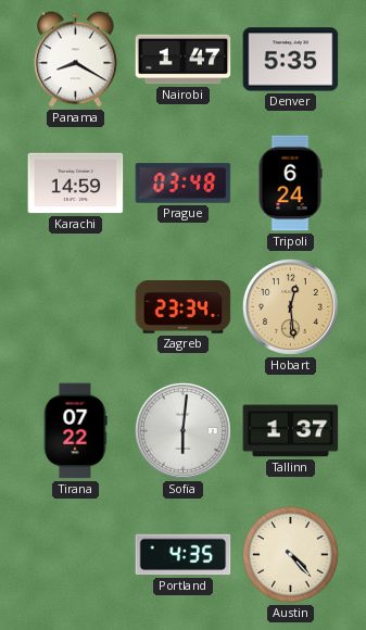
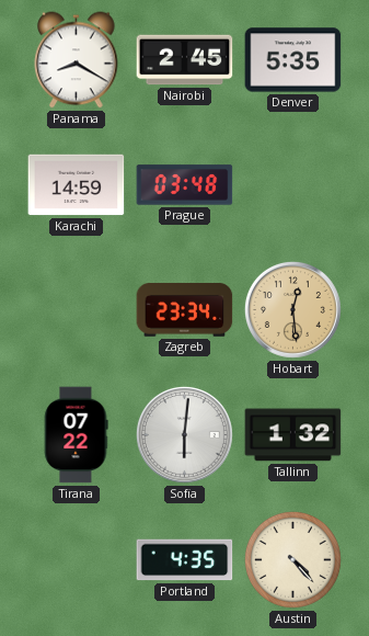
Nairobi: 1:47 -> 2:45
Tripoli: 6:24 -> none
Tallinn: 1:37 -> 1:32
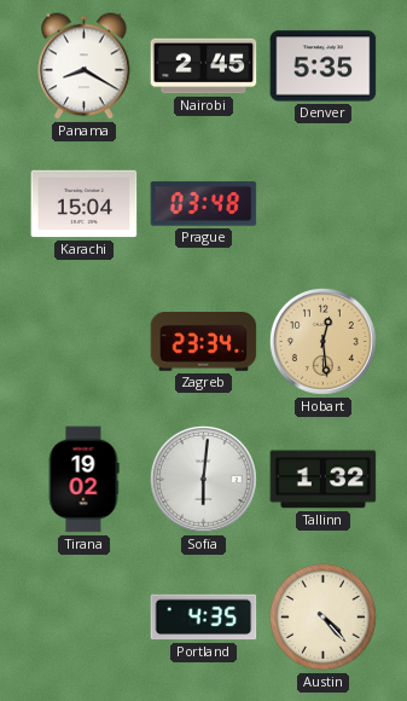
Karachi: 14:59 -> 15:04
Tirana: 07:22 -> 19:02
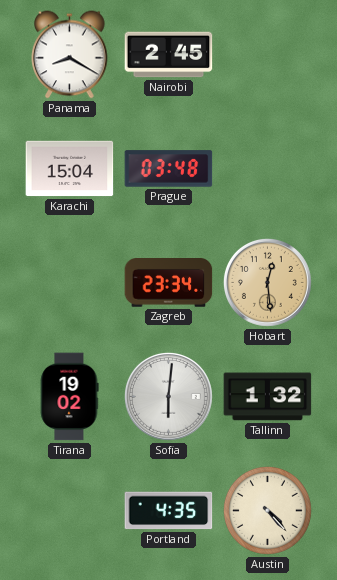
Denver: 5:35 -> none
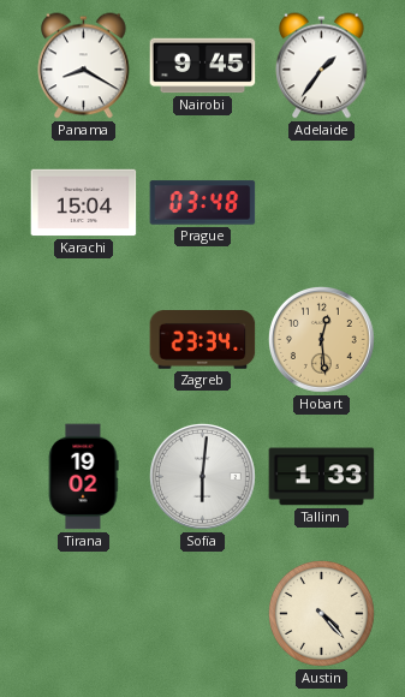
Nairobi: 2:45 -> 9:45
Adelaide: none -> 1:36
Tallinn: 1:32 -> 1:33
Portland: 4:35 -> none
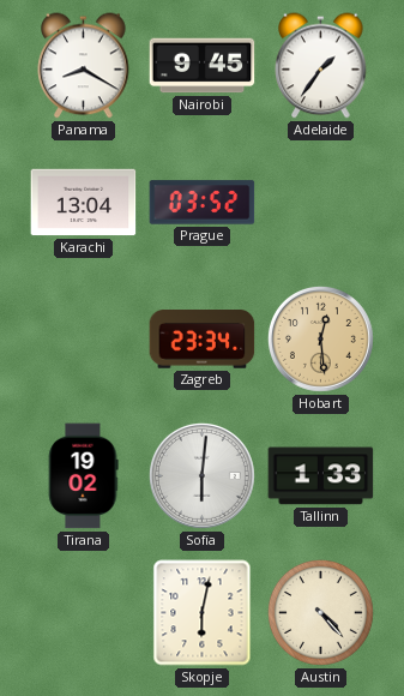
Karachi: 15:04 -> 13:04
Prague: 03:48 -> 03:52
Skopje: none -> 6:02
